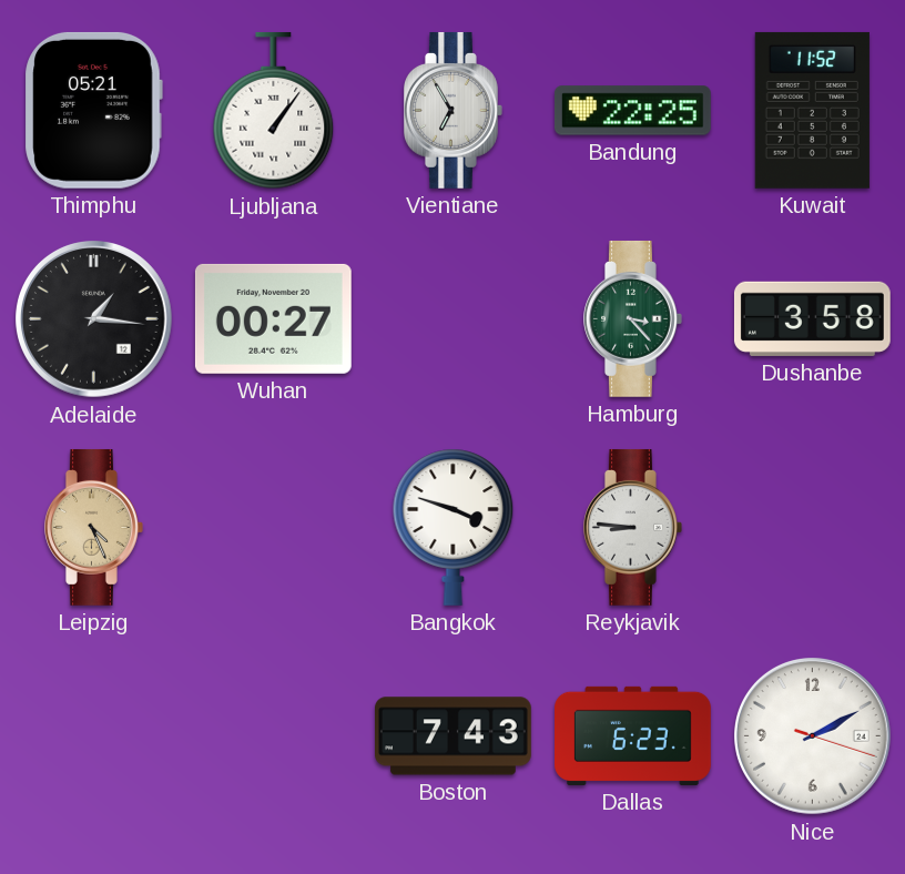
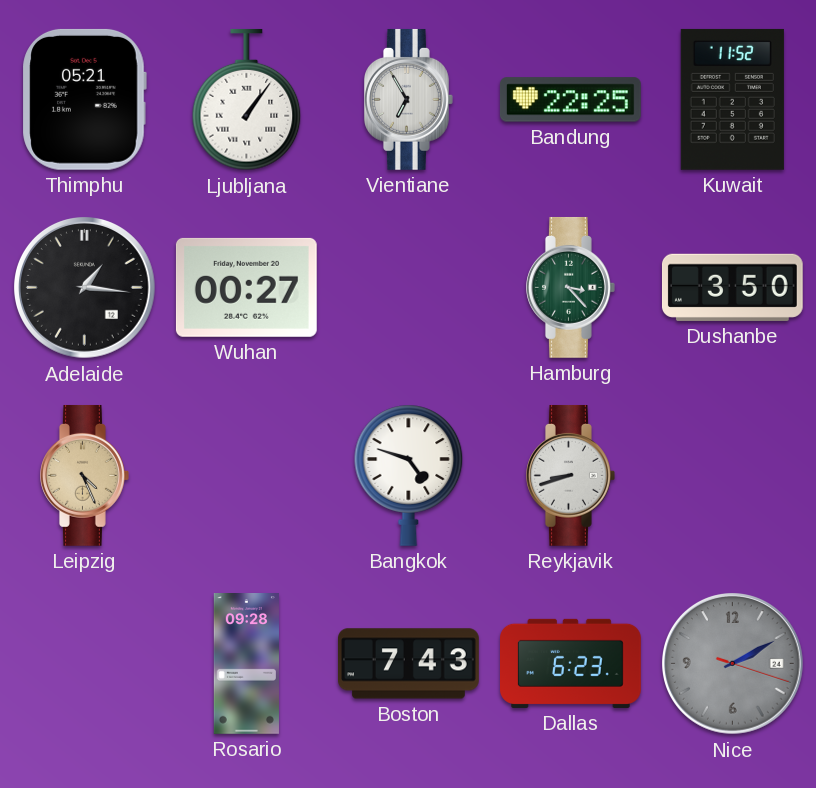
Dushanbe: 3:58 -> 3:50
Bangkok: 3:48 -> 4:48
Reykjavik: 8:46 -> 8:42
Rosario: none -> 09:28
Nice dial: white -> grey
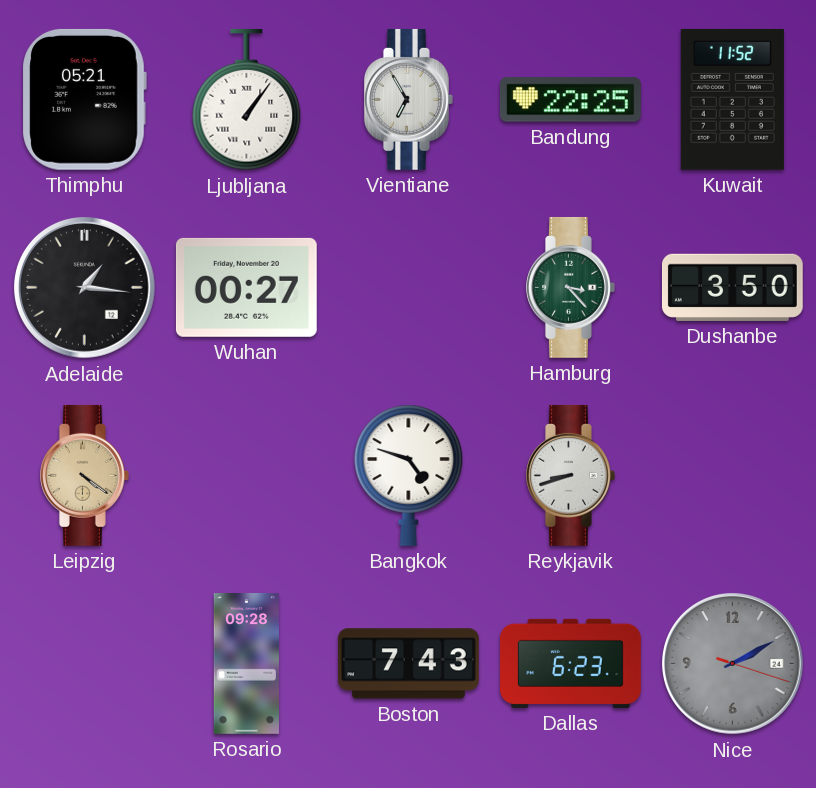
Leipzig: 4:26 -> 4:21
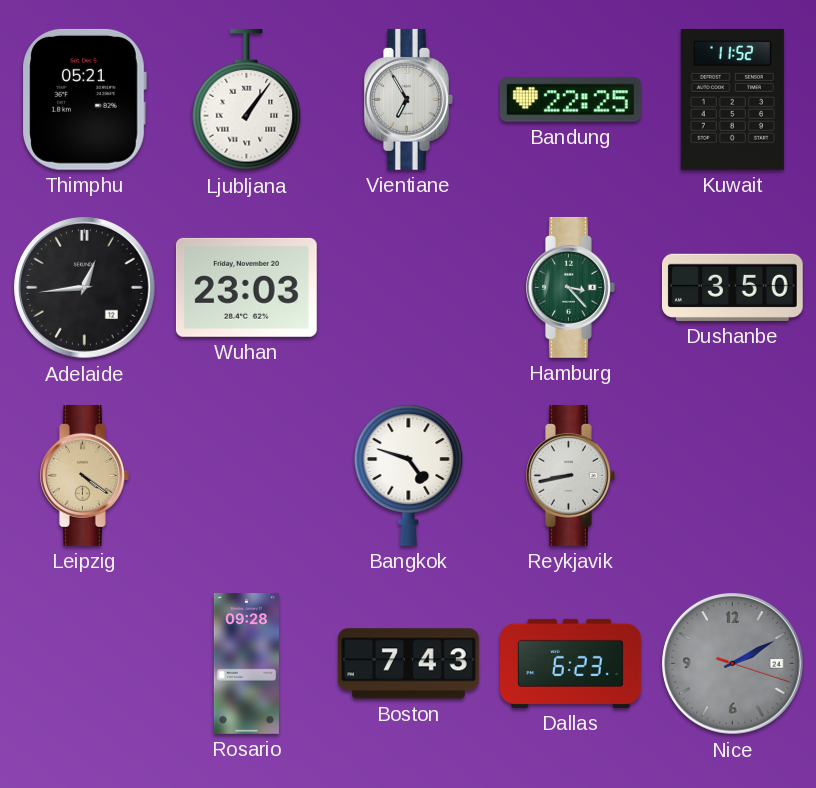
Adelaide: 1:16 -> 12:44
Wuhan: 00:27 -> 23:03
Reykjavik: 8:42 -> 8:43
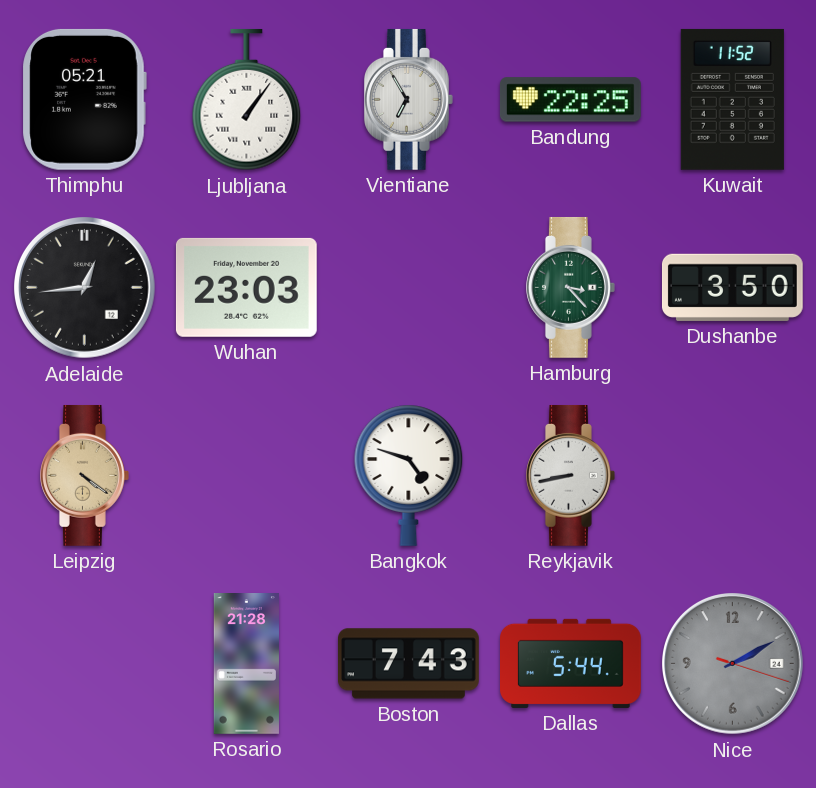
Rosario: 09:28 -> 21:28
Dallas: 6:23 -> 5:44
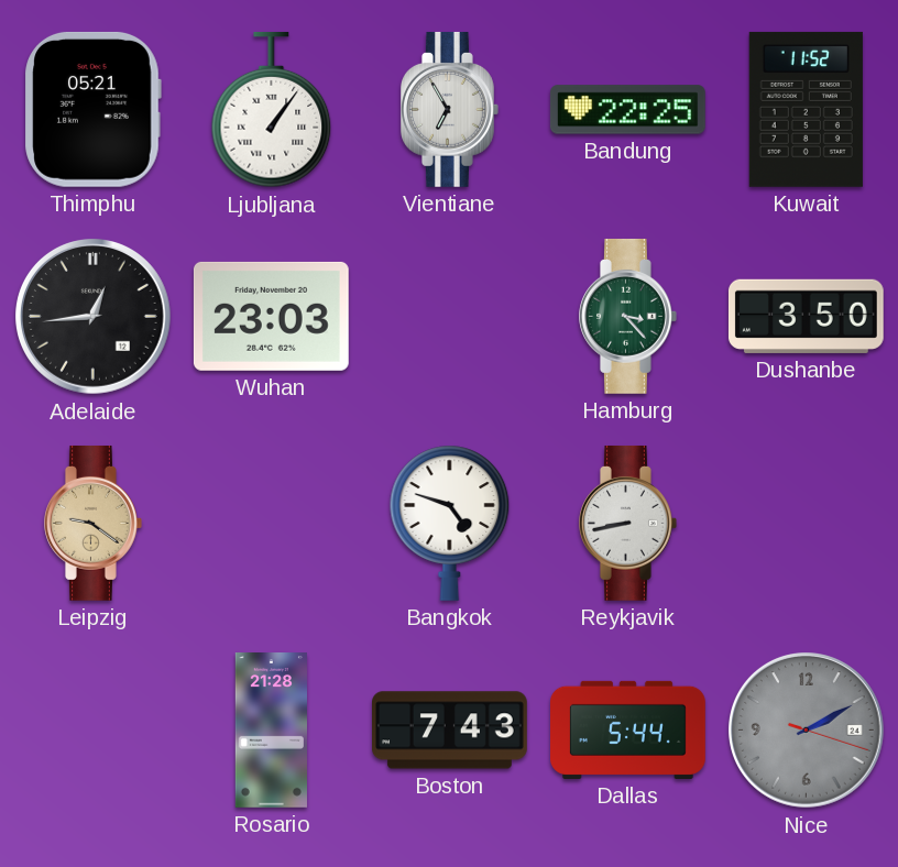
Leipzig: 4:21 -> 9:21
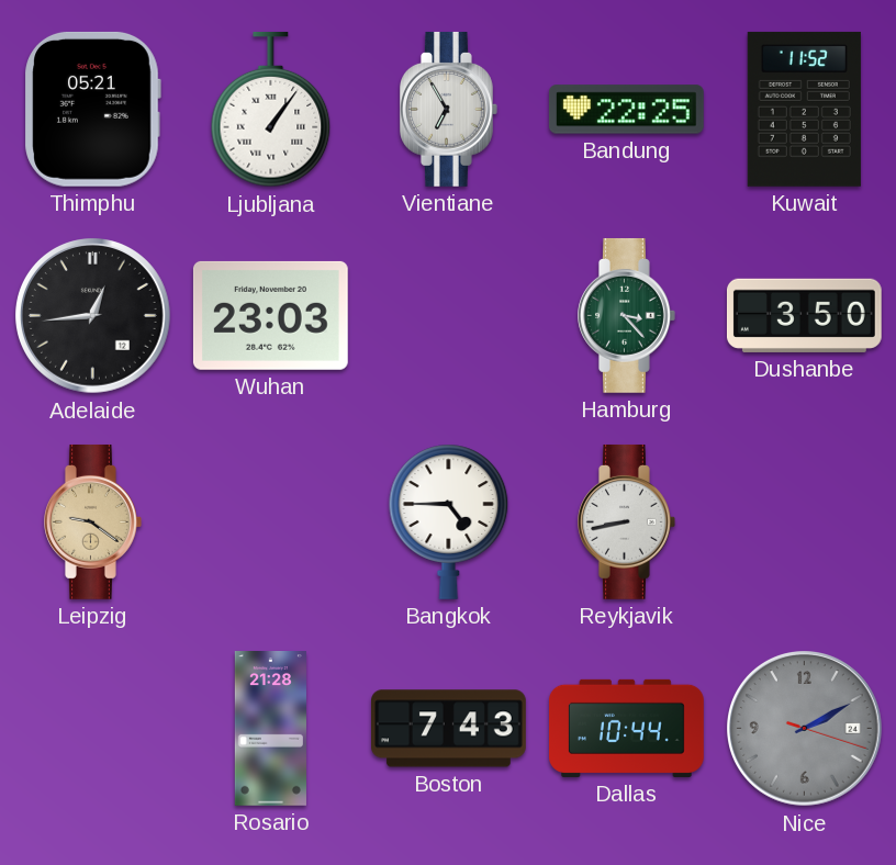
Bangkok: 4:48 -> 4:45
Dallas: 5:44 -> 10:44
